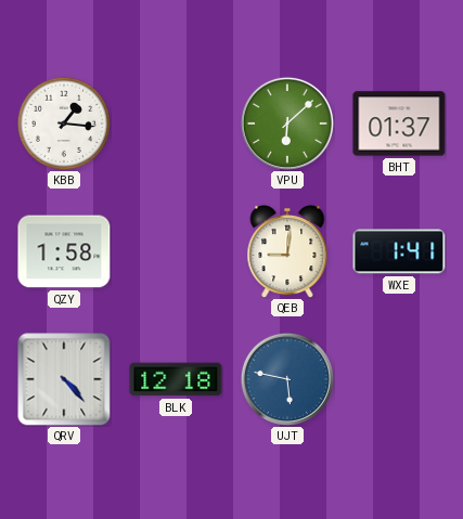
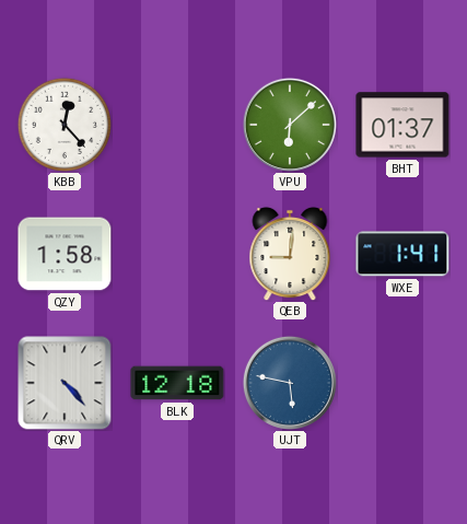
KBB: 1:16 -> 12:23
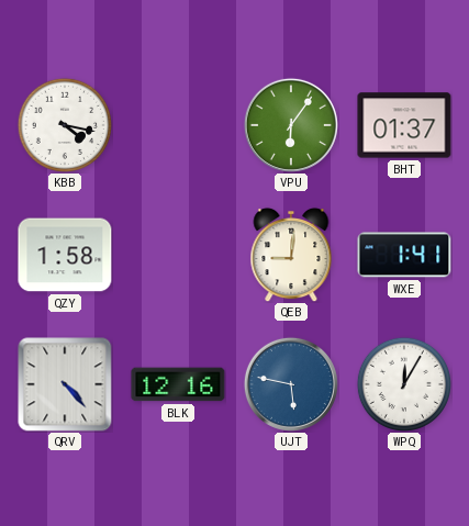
KBB: 12:23 -> 4:17
VPU: 6:08 -> 6:06
BLK: 12:18 -> 12:16
WPQ: none -> 12:05
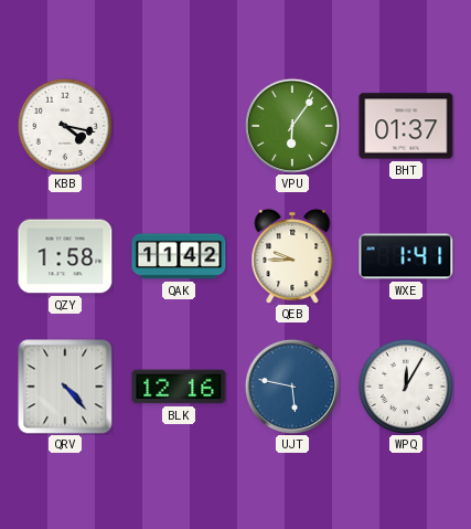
QAK: none -> 11:42
QEB: 9:01 -> 9:45
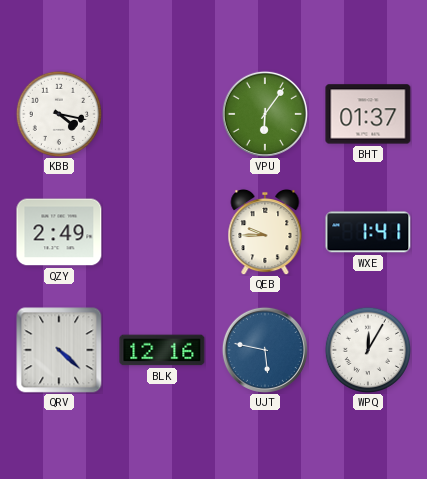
QZY: 1:58 -> 2:49
QAK: 11:42 -> none
QRV: 4:23 -> 4:22
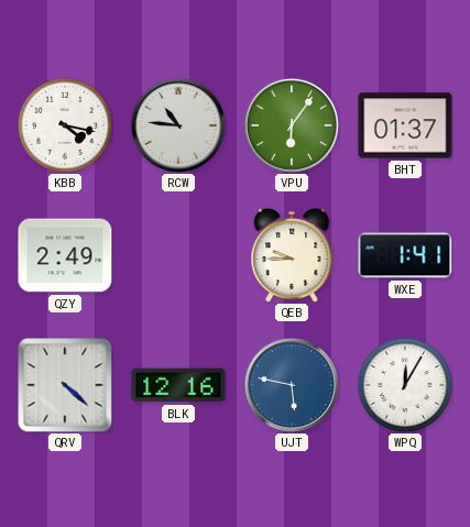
RCW: none -> 10:46
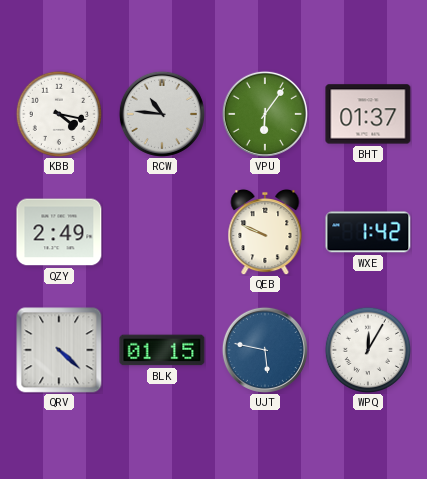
QEB: 9:45 -> 9:49
WXE: 1:41 -> 1:42
BLK: 12:16 -> 01:15
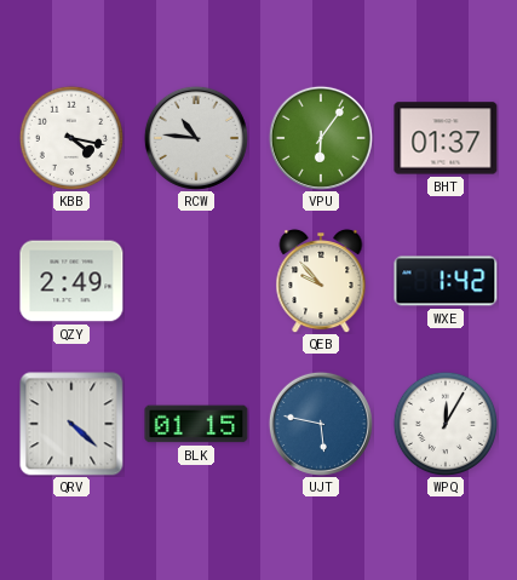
QEB: 9:49 -> 9:53
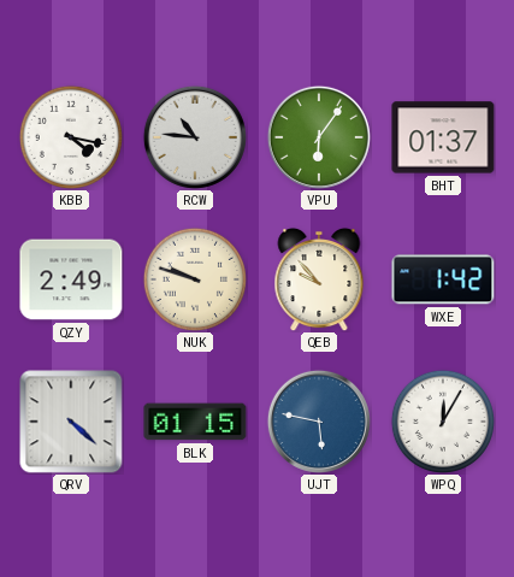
NUK: none -> 9:48
